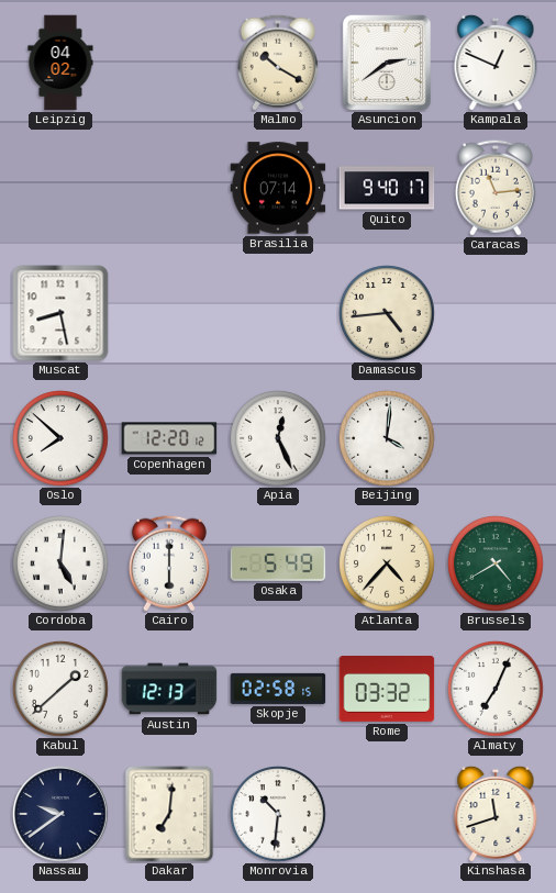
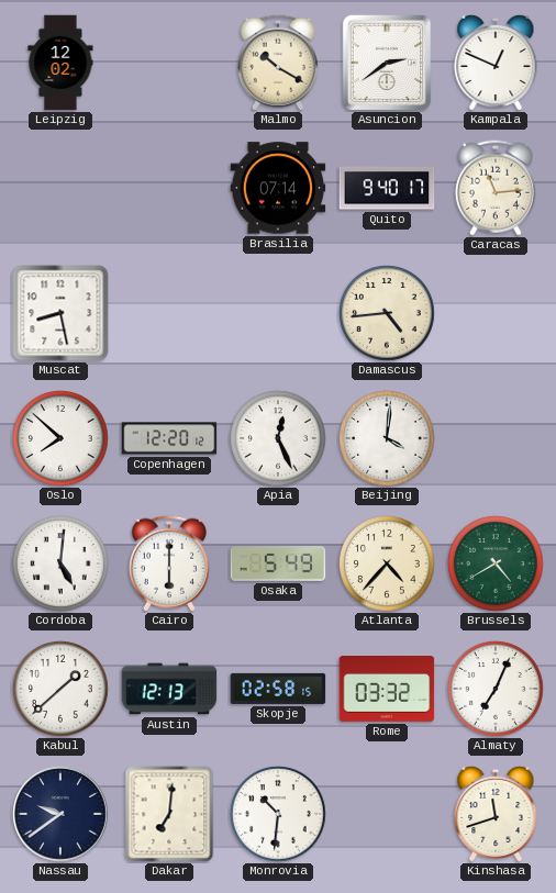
Leipzig: 04:02 -> 12:02
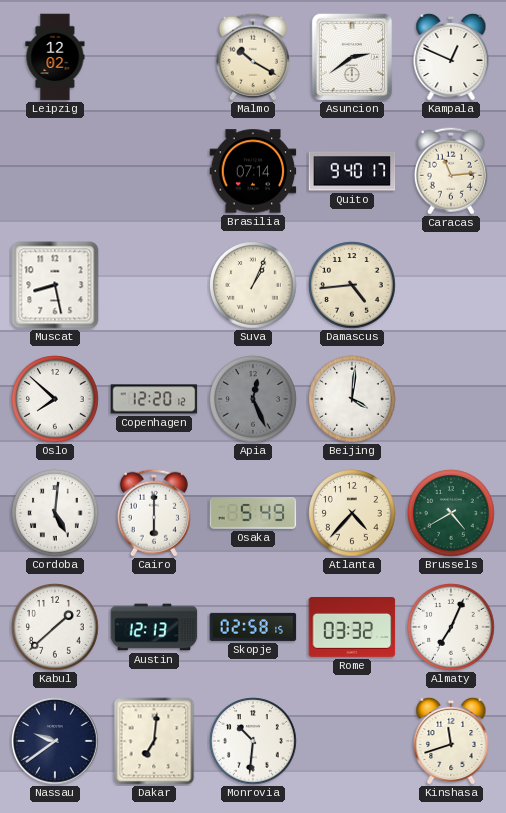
Suva: none -> 1:04
Apia dial: white -> grey
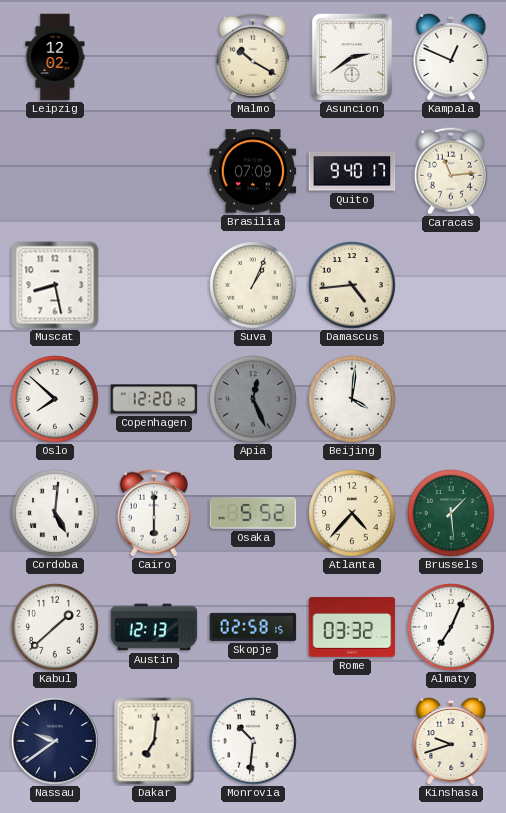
Brasilia: 07:14 -> 07:09
Osaka: 5:49 -> 5:52
Brussels: 4:40 -> 1:29
Kinshasa: 11:42 -> 9:42
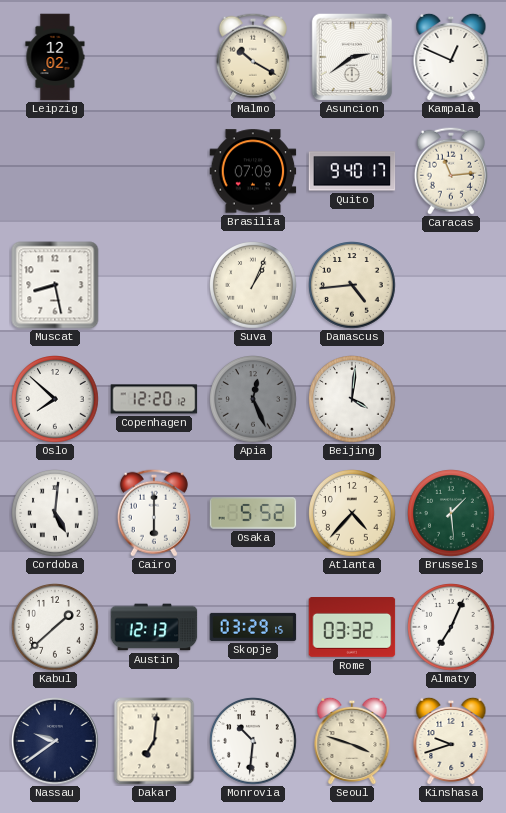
Skopje: 02:58 -> 03:29
Seoul: none -> 3:48
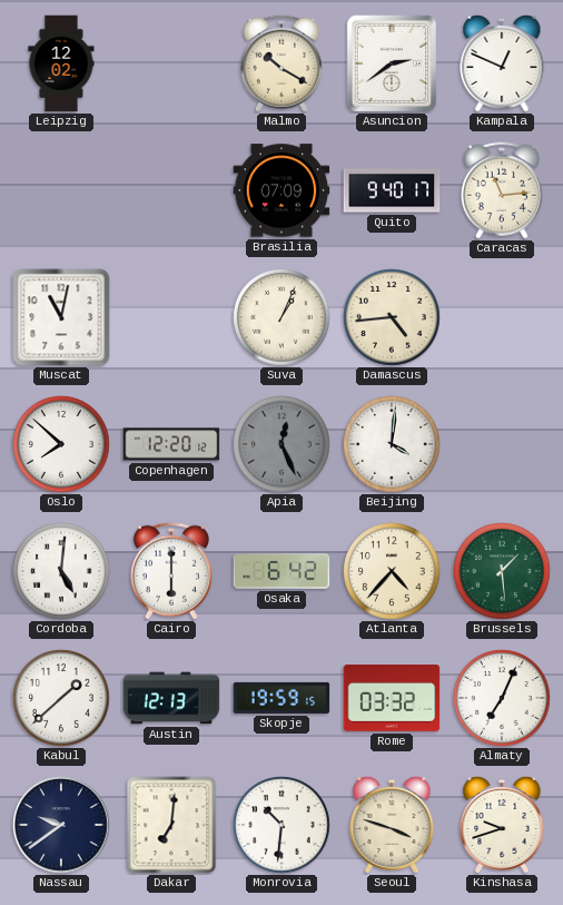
Muscat: 8:28 -> 11:02
Osaka: 5:52 -> 6:42
Skopje: 03:29 -> 19:59
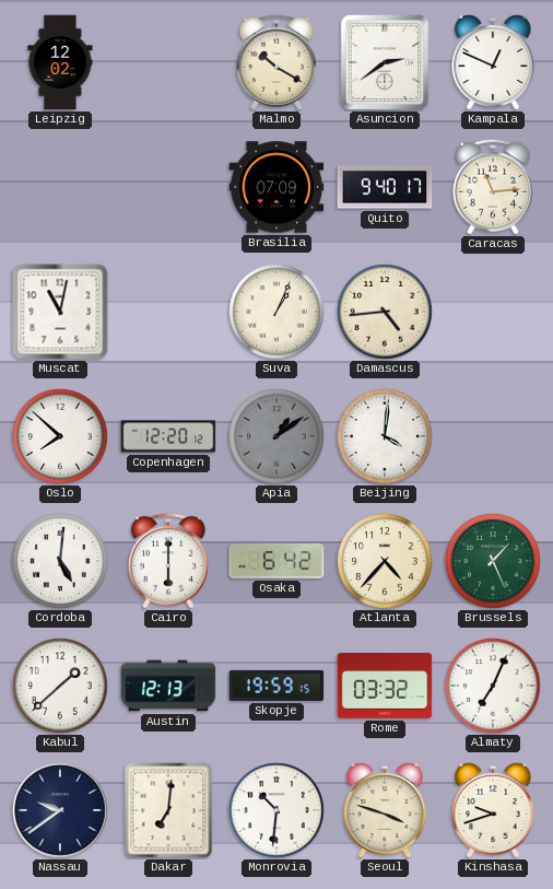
Apia: 12:26 -> 1:09
Brussels: 1:29 -> 1:26
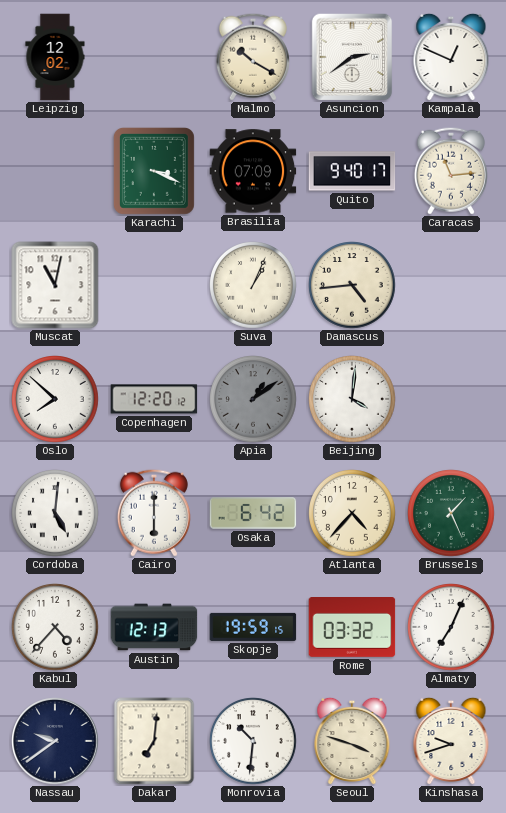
Karachi: none -> 3:19
Kabul: 1:38 -> 4:37
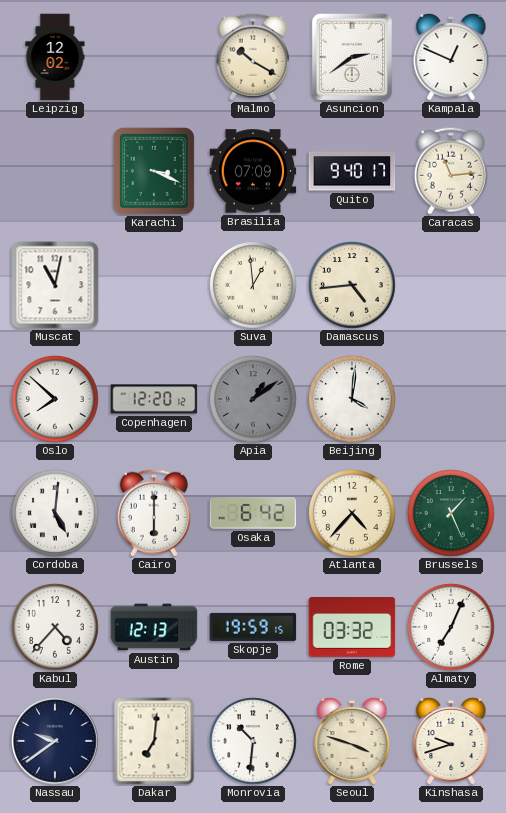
Suva: 1:04 -> 12:59
